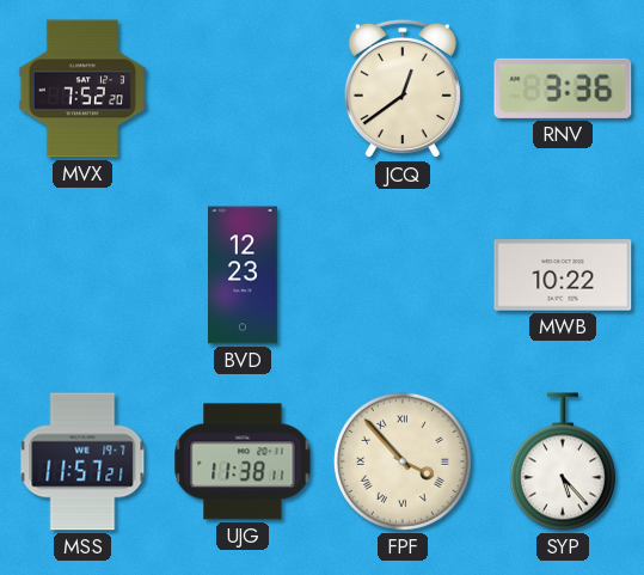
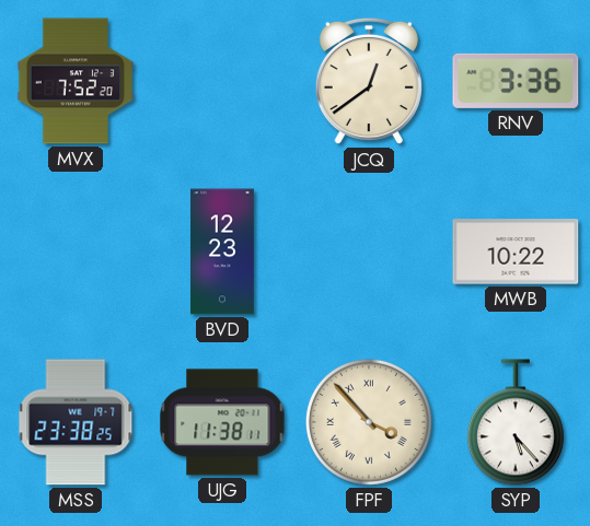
MSS: 11:57 -> 23:38
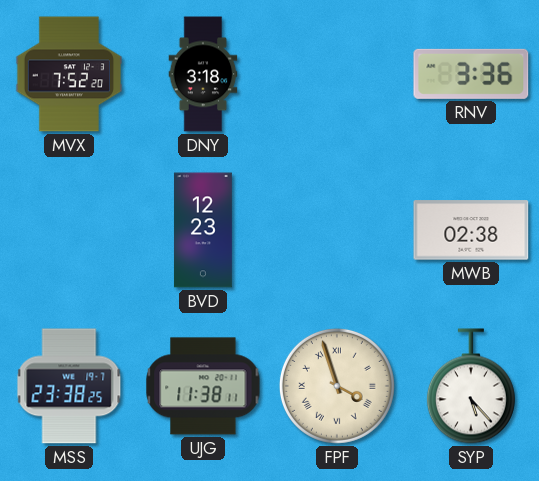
DNY: none -> 3:18
JCQ: 12:39 -> none
MWB: 10:22 -> 02:38
FPF: 3:53 -> 3:57
